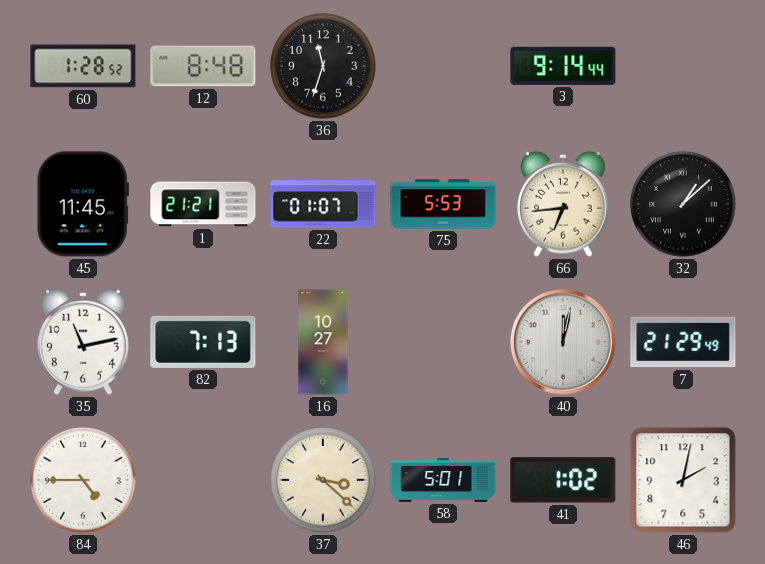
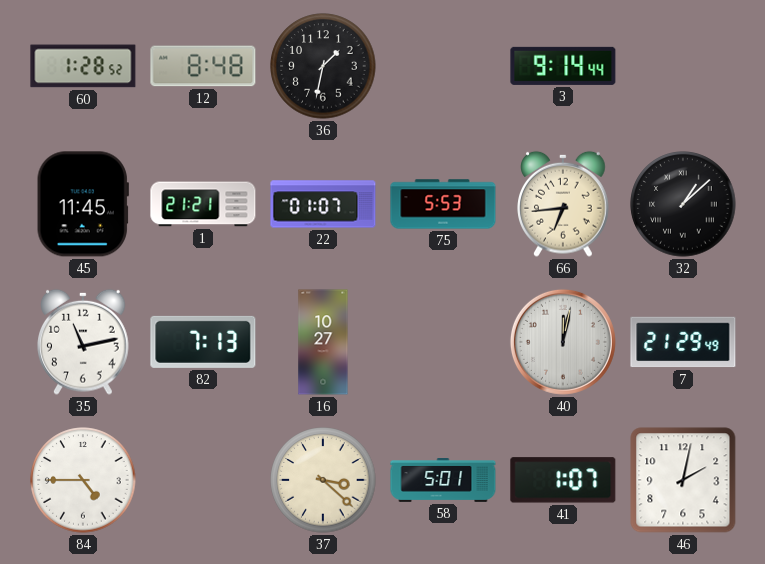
36: 11:33 -> 1:32
41: 1:02 -> 1:07
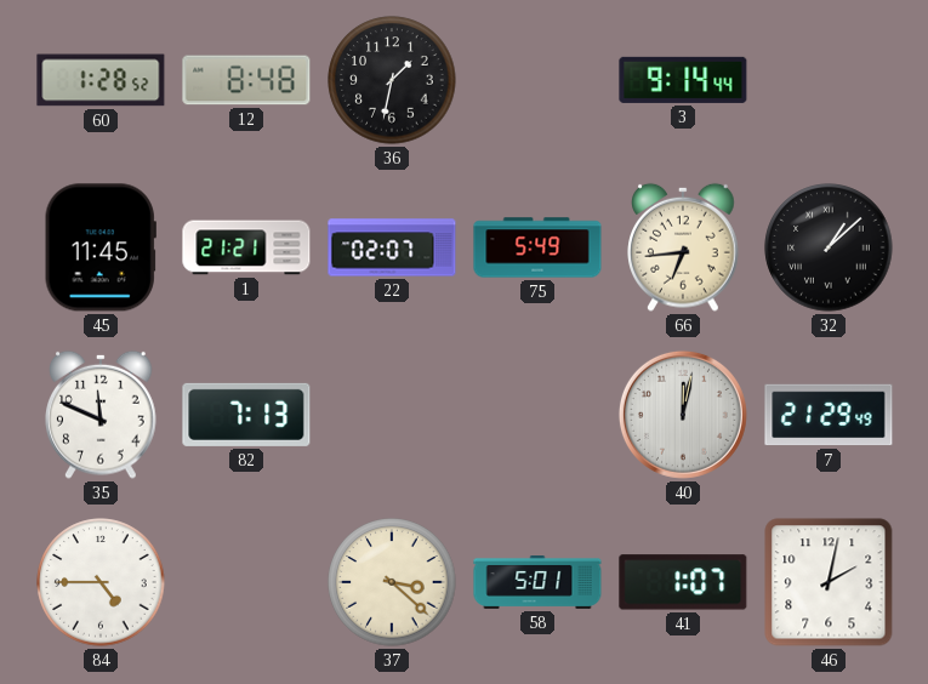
22: 01:07 -> 02:07
75: 5:53 -> 5:49
35: 11:13 -> 11:49
16: 10:27 -> none
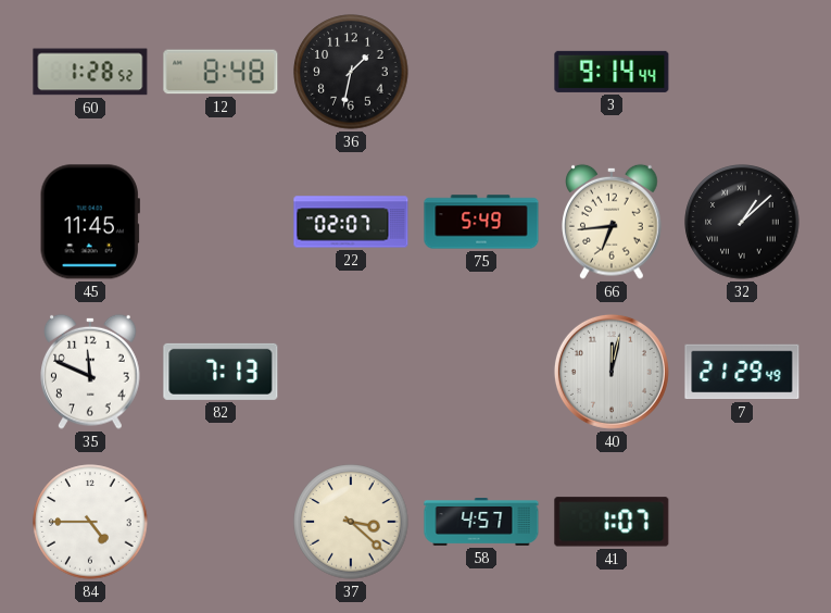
1: 21:21 -> none
58: 5:01 -> 4:57
46: 2:02 -> none
